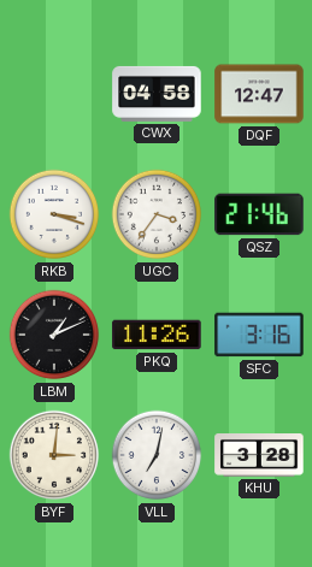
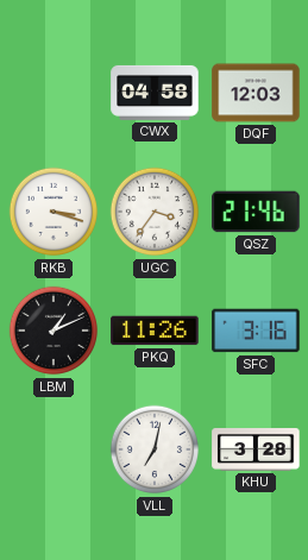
DQF: 12:47 -> 12:03
BYF: 3:01 -> none
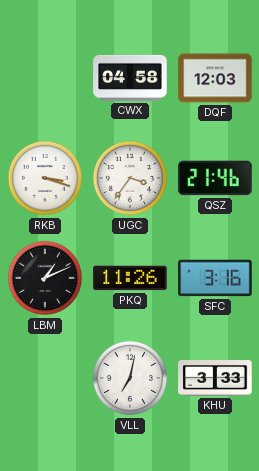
KHU: 3:28 -> 3:33
